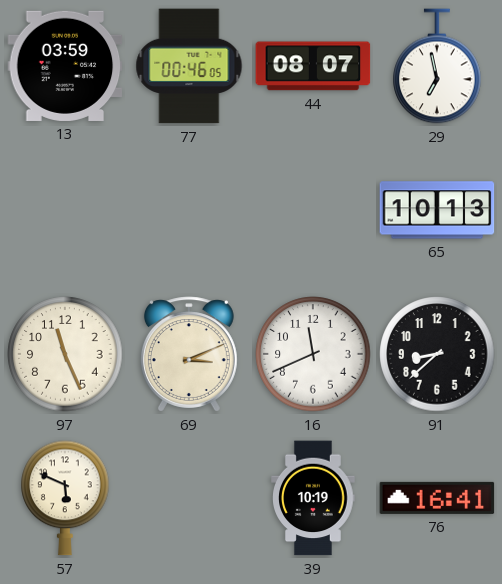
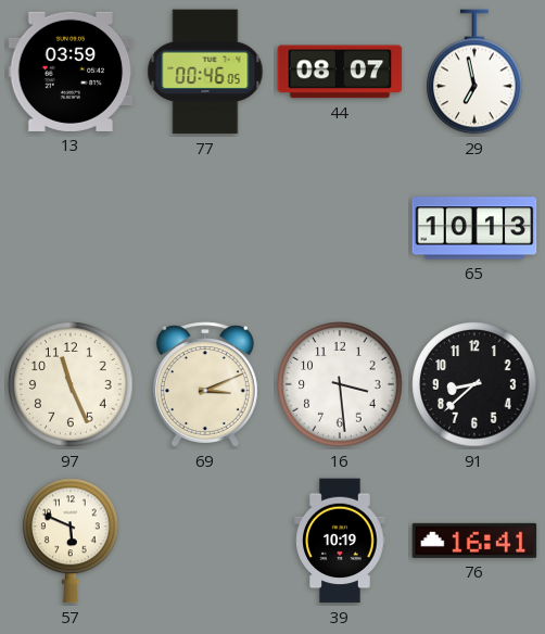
16: 11:41 -> 3:29
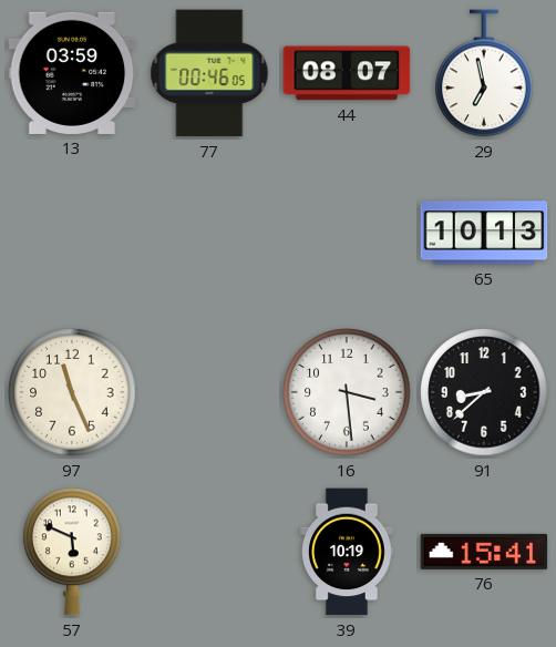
69: 3:11 -> none
76: 16:41 -> 15:41
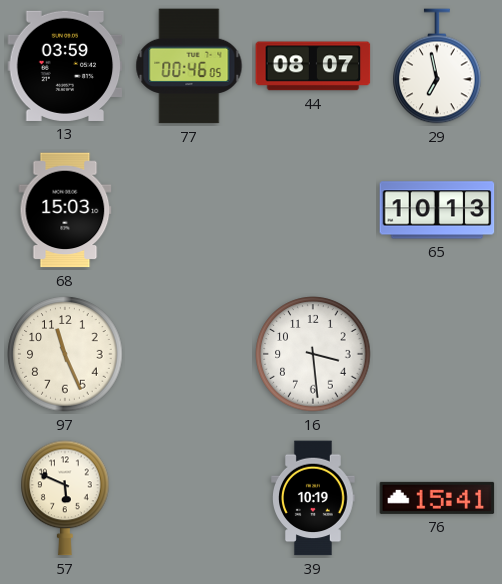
68: none -> 15:03
91: 8:38 -> none
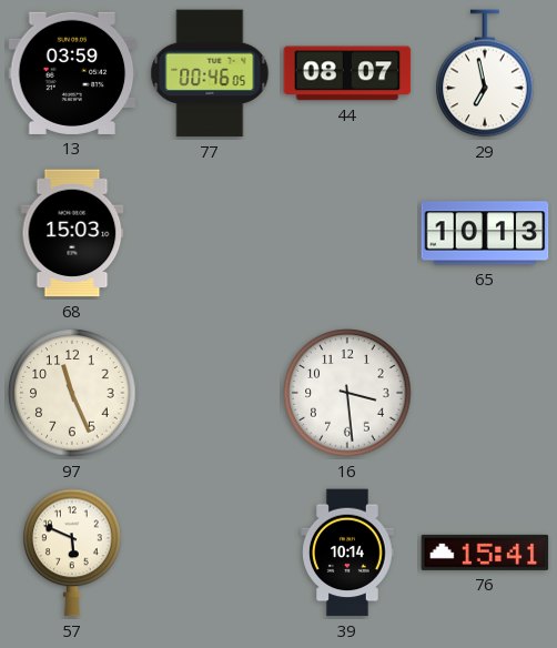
39: 10:19 -> 10:14
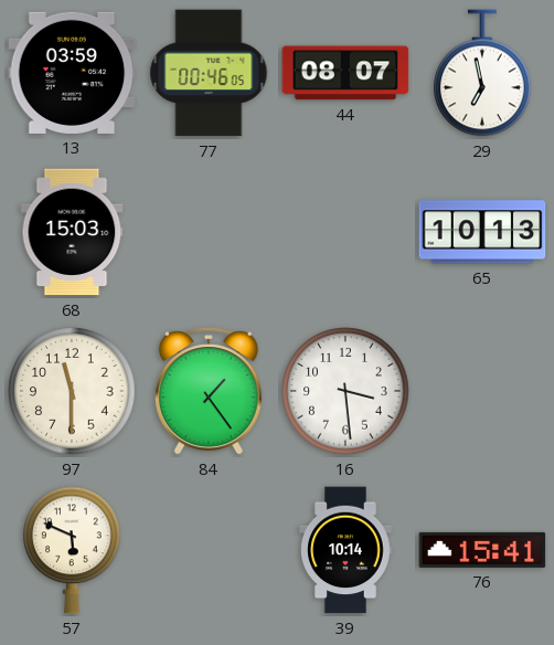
97: 11:26 -> 11:30
84: none -> 1:24
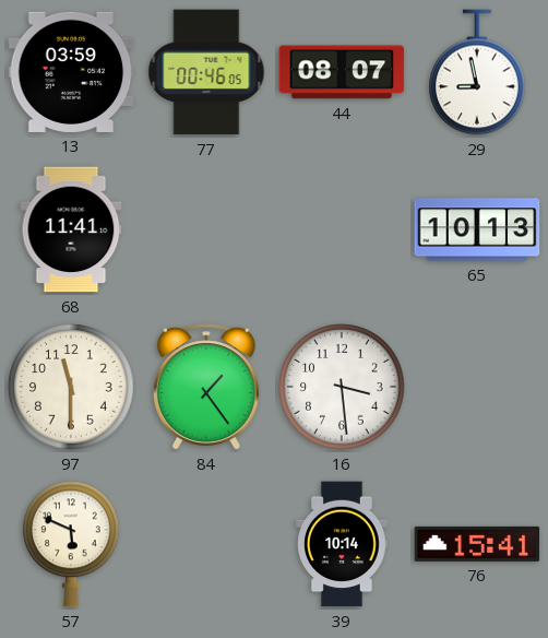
29: 6:58 -> 8:58
68: 15:03 -> 11:41
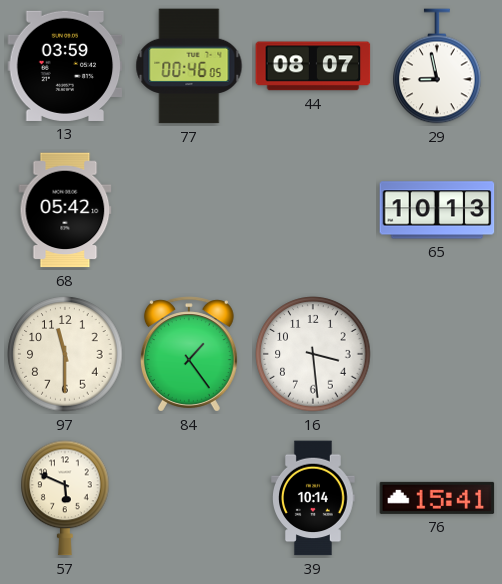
68: 11:41 -> 05:42
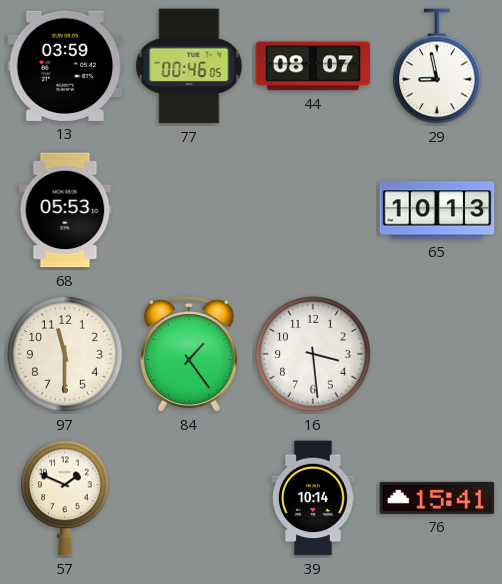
68: 05:42 -> 05:53
57: 5:49 -> 1:49
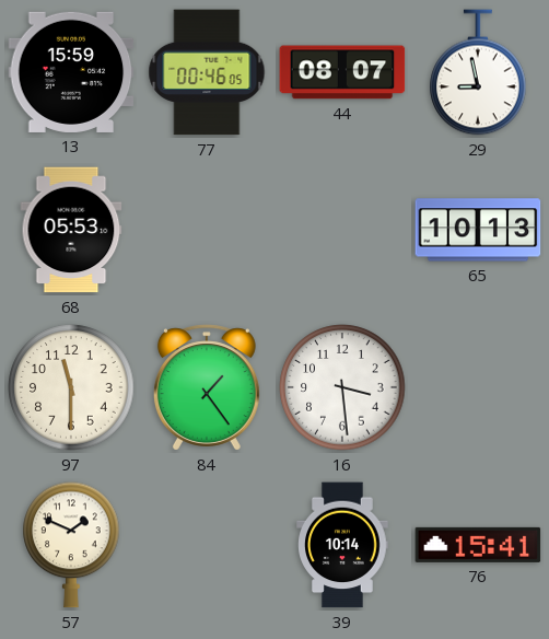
13: 03:59 -> 15:59
